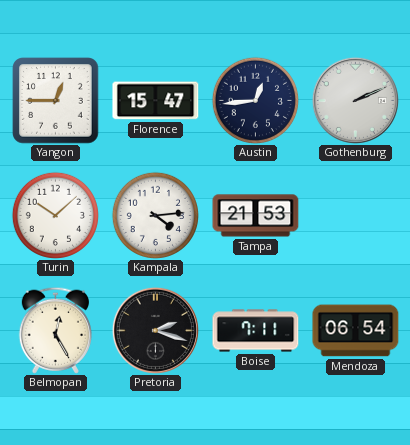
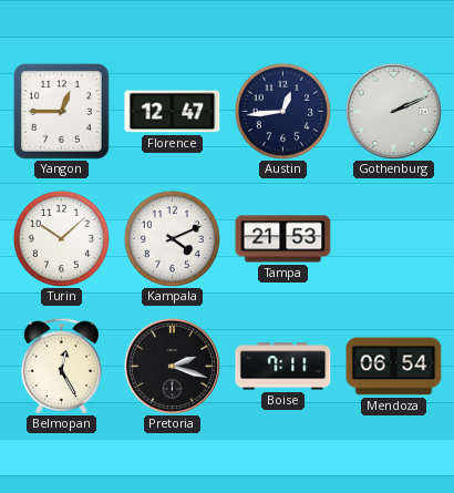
Florence: 15:47 -> 12:47
Kampala: 4:14 -> 4:11
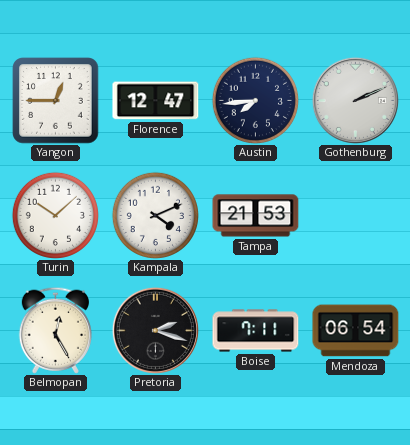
Austin: 12:44 -> 7:44
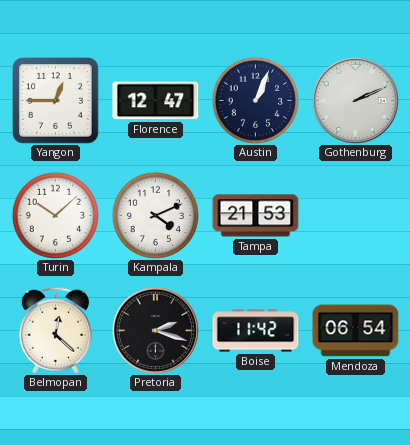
Austin: 7:44 -> 1:04
Belmopan: 12:25 -> 12:22
Boise: 7:11 -> 11:42
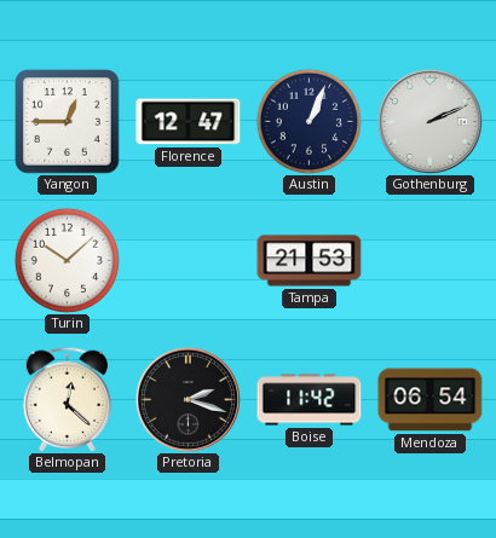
Kampala: 4:11 -> none
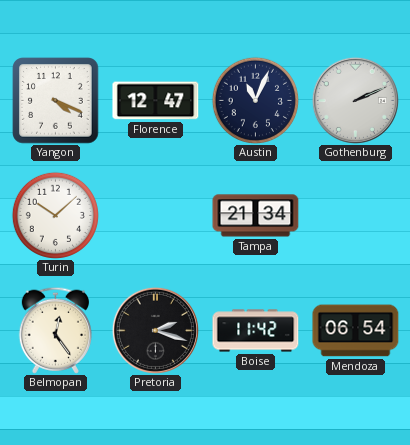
Yangon: 12:45 -> 4:19
Austin: 1:04 -> 11:04
Tampa: 21:53 -> 21:34
Belmopan: 12:22 -> 12:24
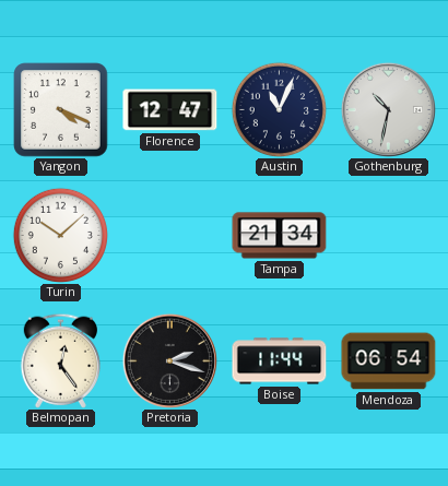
Gothenburg: 2:11 -> 10:32
Boise: 11:42 -> 11:44
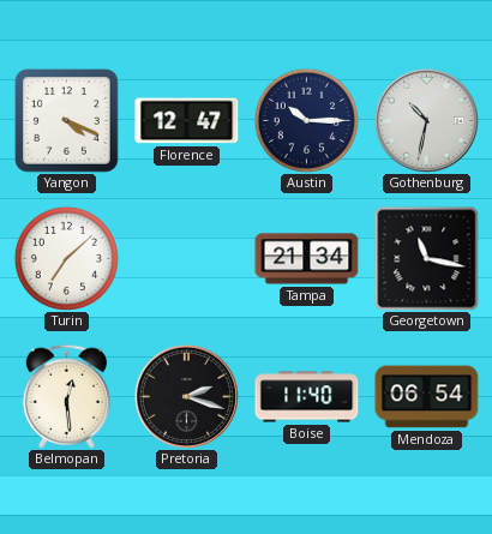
Austin: 11:04 -> 10:15
Turin: 10:08 -> 7:08
Georgetown: none -> 11:17
Belmopan: 12:24 -> 12:29
Boise: 11:44 -> 11:40
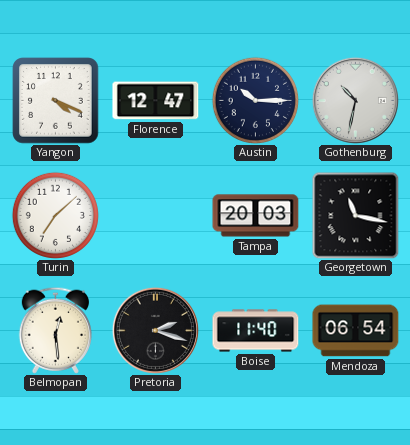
Tampa: 21:34 -> 20:03
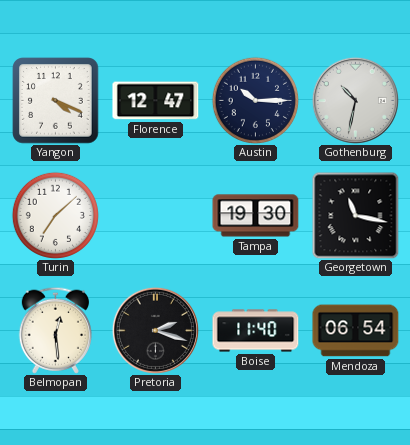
Tampa: 20:03 -> 19:30
